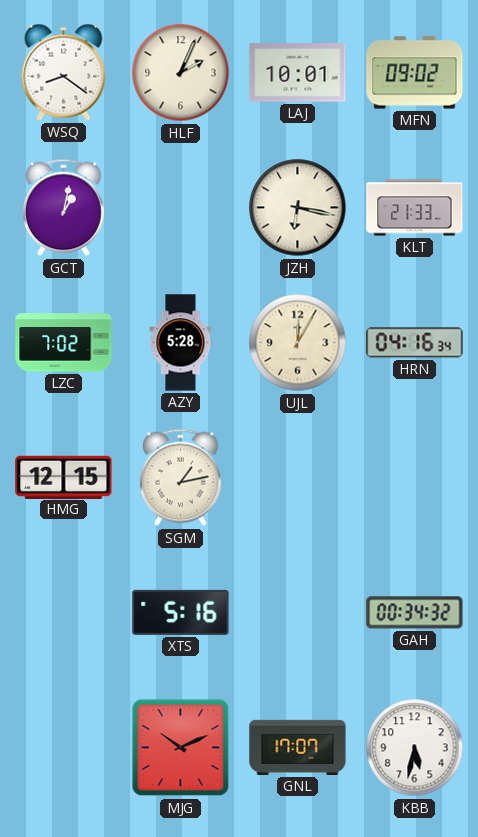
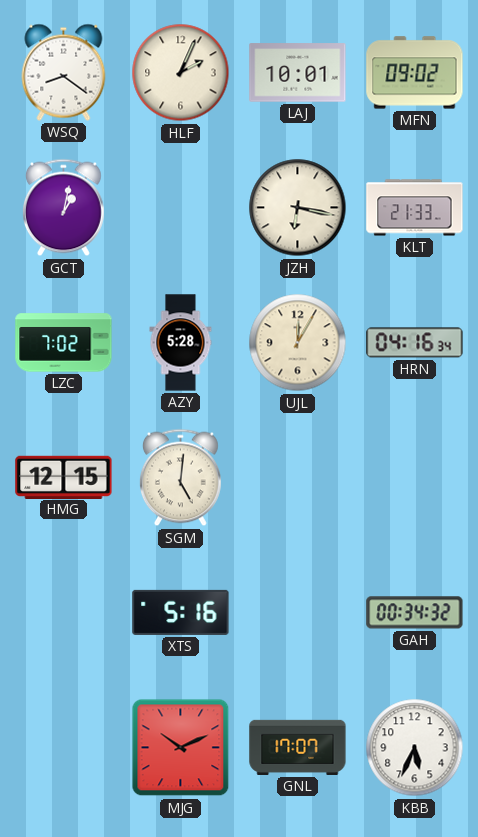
SGM: 1:13 -> 5:01
KBB: 5:32 -> 5:34
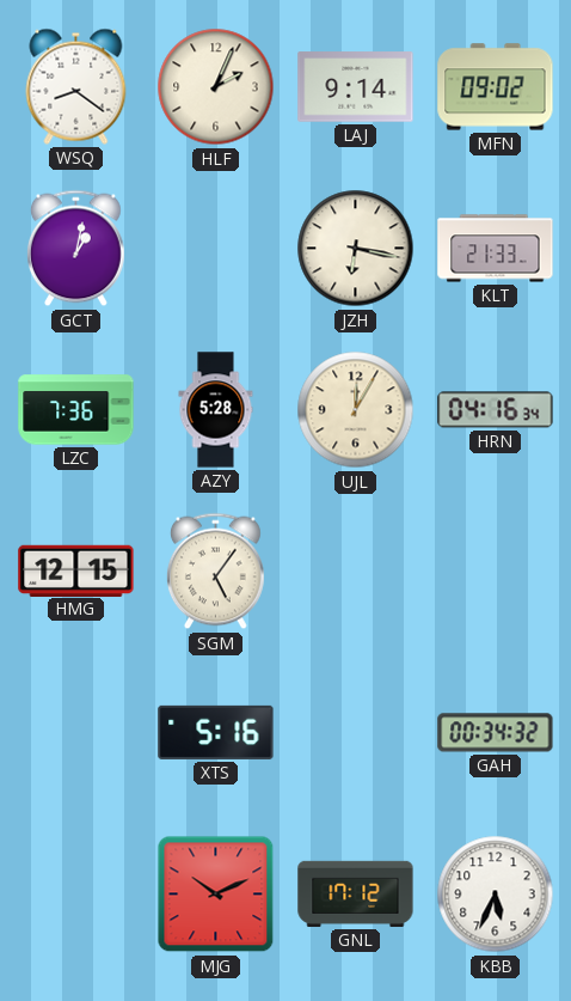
LAJ: 10:01 -> 9:14
LZC: 7:02 -> 7:36
SGM: 5:01 -> 5:06
GNL: 17:07 -> 17:12
